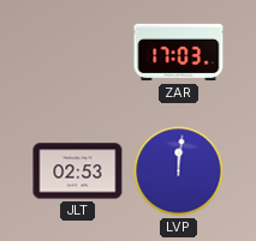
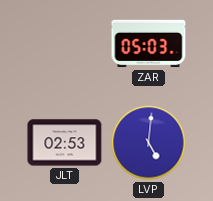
ZAR: 17:03 -> 05:03
LVP: 12:01 -> 5:01
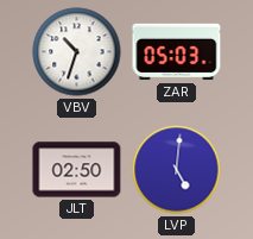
VBV: none -> 10:33
JLT: 02:53 -> 02:50
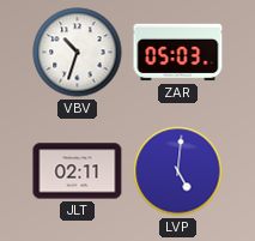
JLT: 02:50 -> 02:11
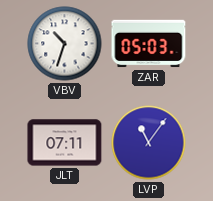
JLT: 02:11 -> 07:11
LVP: 5:01 -> 11:06
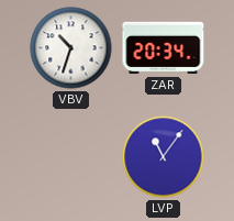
ZAR: 05:03 -> 20:34
JLT: 07:11 -> none
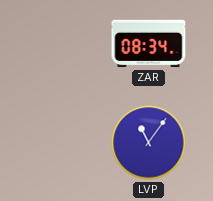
VBV: 10:33 -> none
ZAR: 20:34 -> 08:34
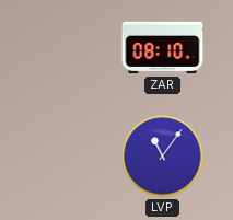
ZAR: 08:34 -> 08:10
